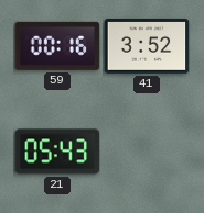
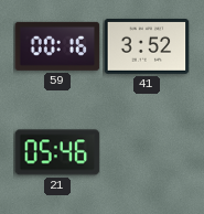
21: 05:43 -> 05:46
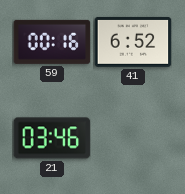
41: 3:52 -> 6:52
21: 05:46 -> 03:46
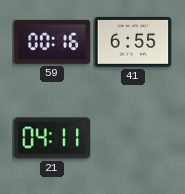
41: 6:52 -> 6:55
21: 03:46 -> 04:11
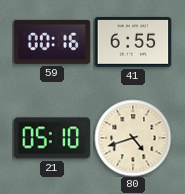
21: 04:11 -> 05:10
80: none -> 4:42
